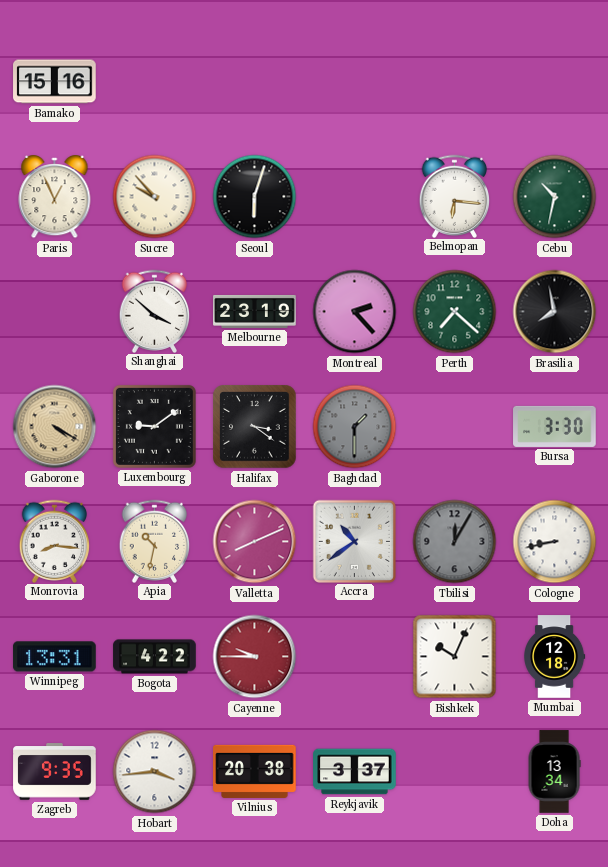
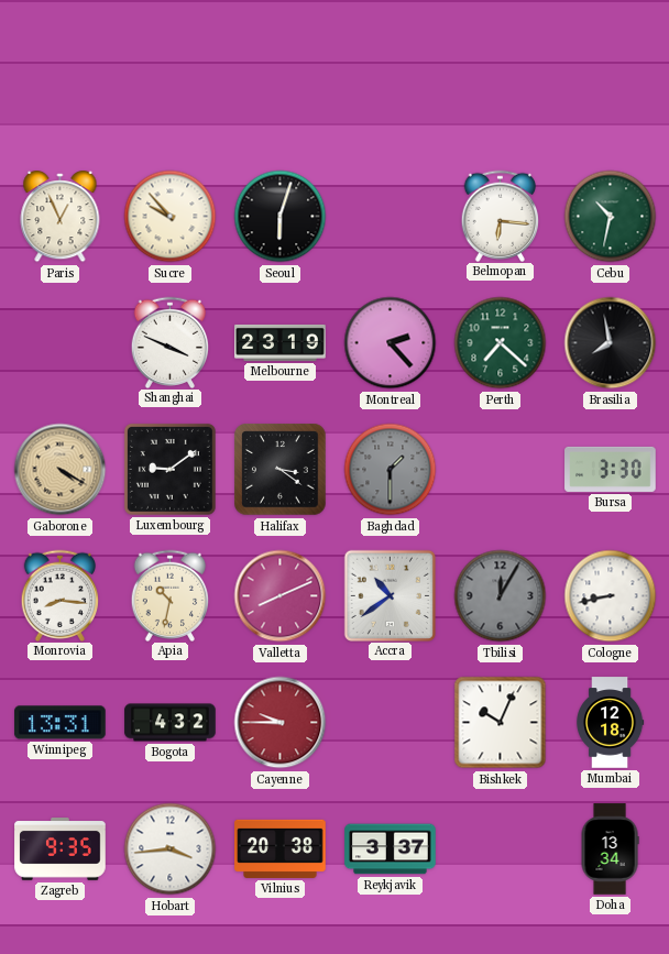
Bamako: 15:16 -> none
Shanghai: 3:52 -> 3:49
Bogota: 4:22 -> 4:32
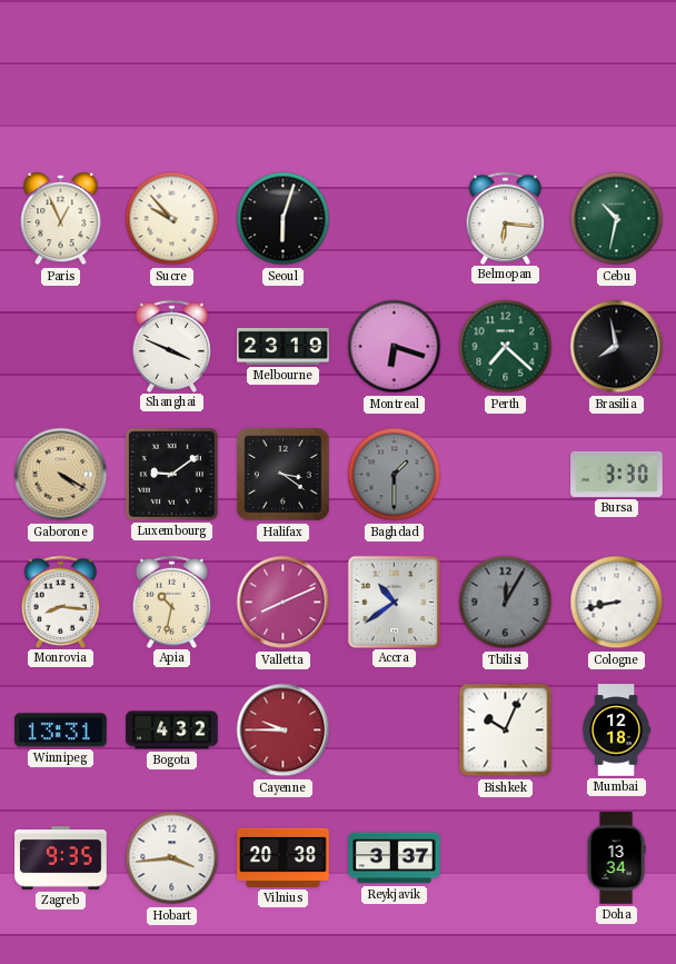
Montreal: 2:23 -> 6:18
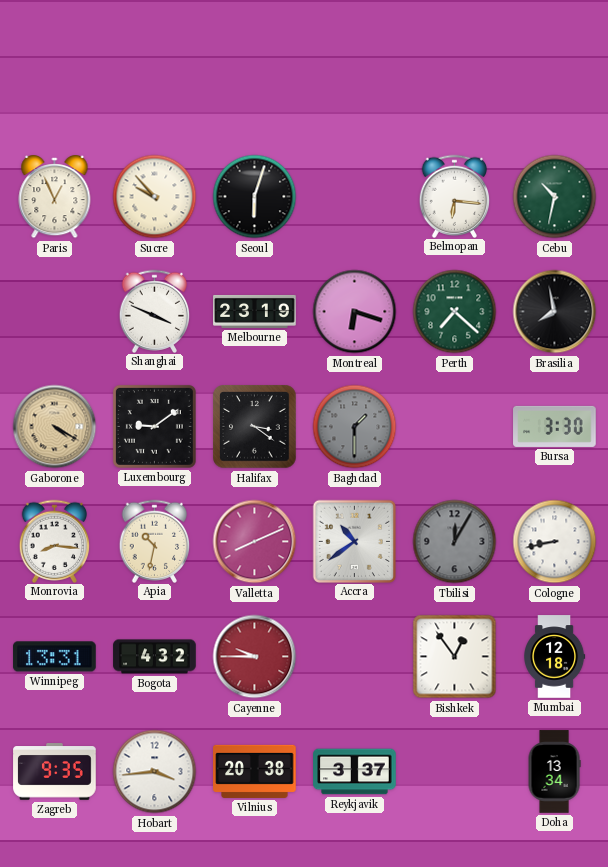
Bishkek: 10:04 -> 12:54
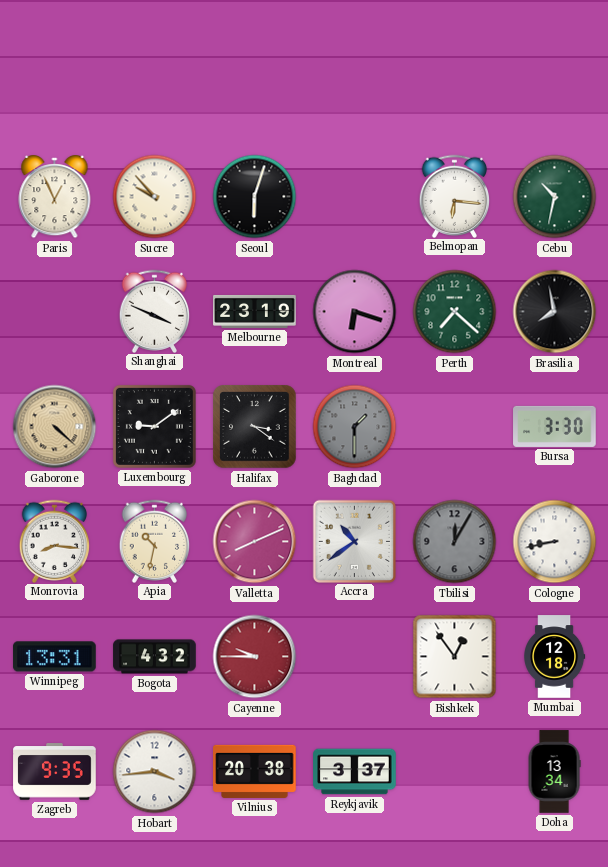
Gaborone: 4:20 -> 4:22
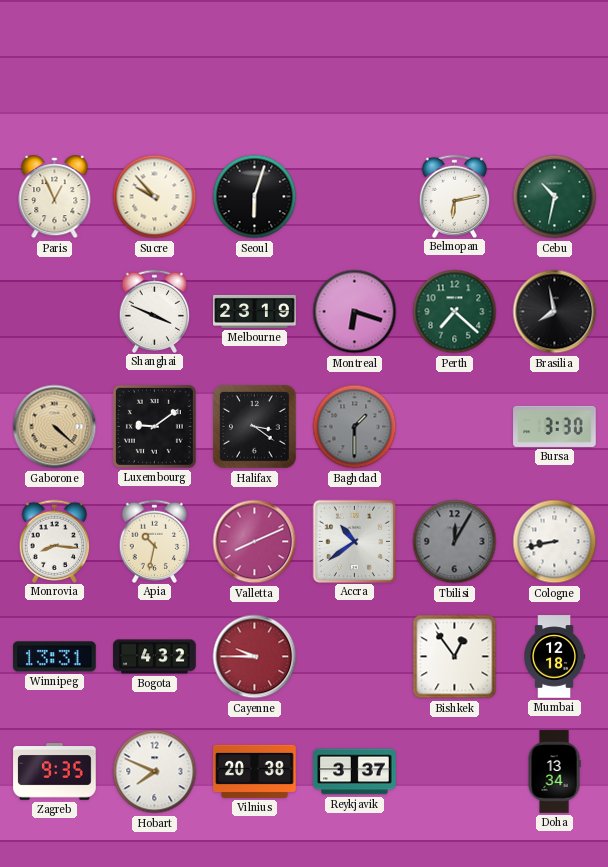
Belmopan: 6:16 -> 6:13
Hobart: 3:44 -> 7:49
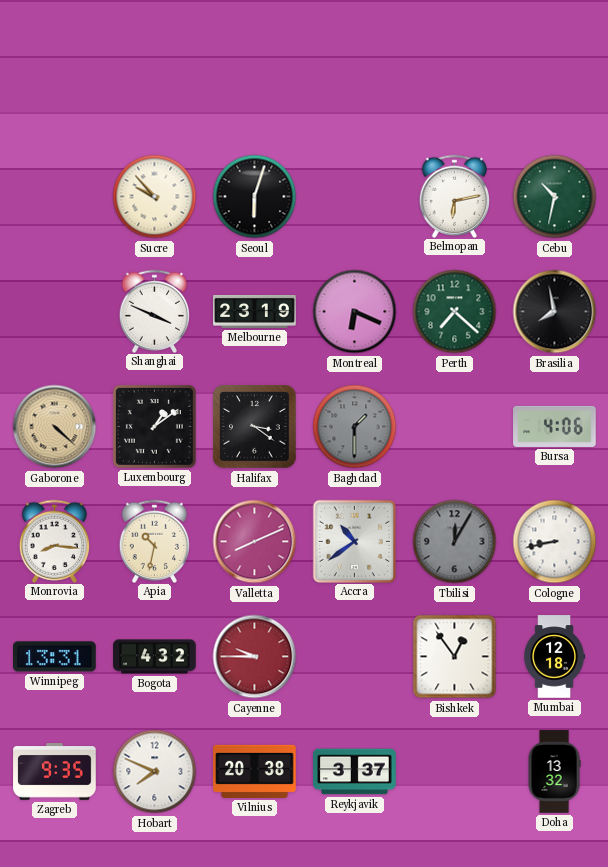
Paris: 12:56 -> none
Montreal: 6:18 -> 6:19
Luxembourg: 9:09 -> 1:09
Bursa: 3:30 -> 4:06
Doha: 13:34 -> 13:32
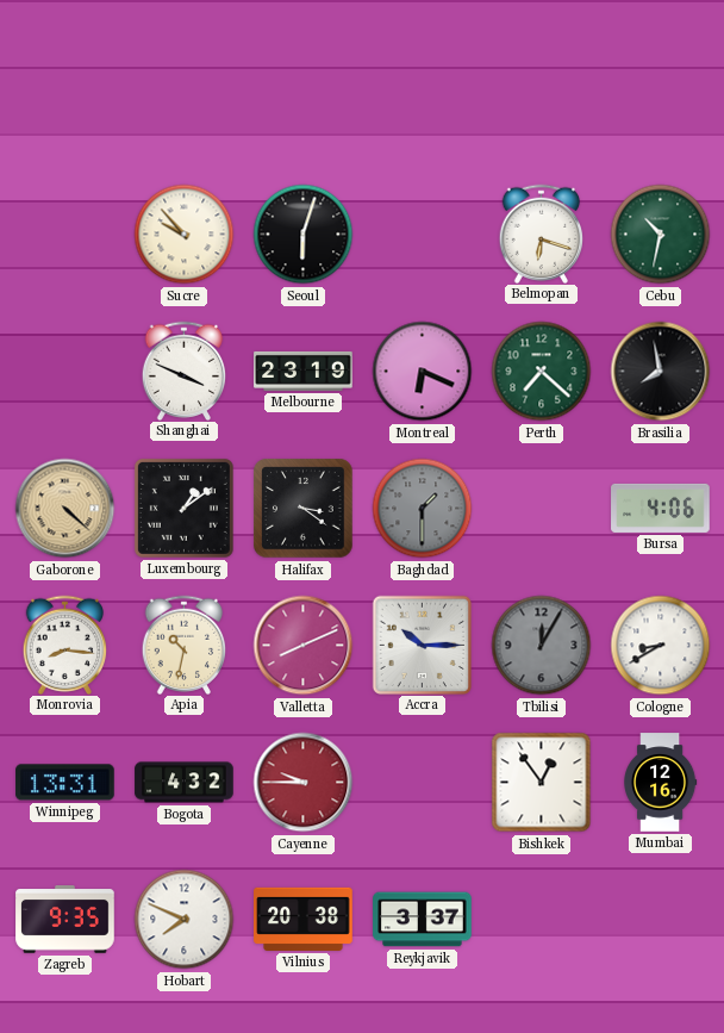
Belmopan: 6:13 -> 6:18
Accra: 10:39 -> 10:15
Cologne: 8:43 -> 8:40
Mumbai: 12:18 -> 12:16
Doha: 13:32 -> none
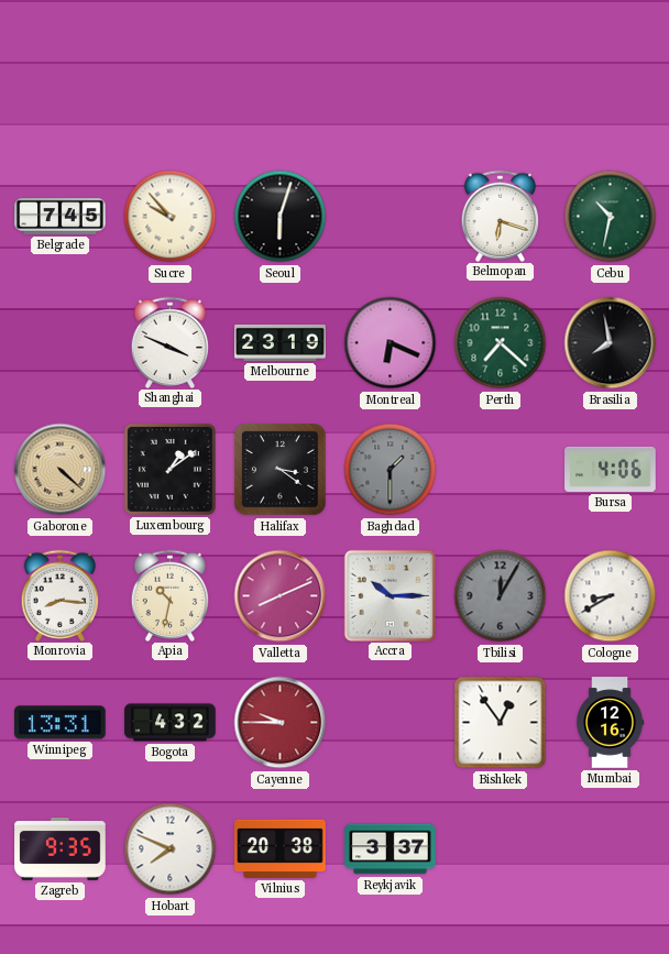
Belgrade: none -> 7:45
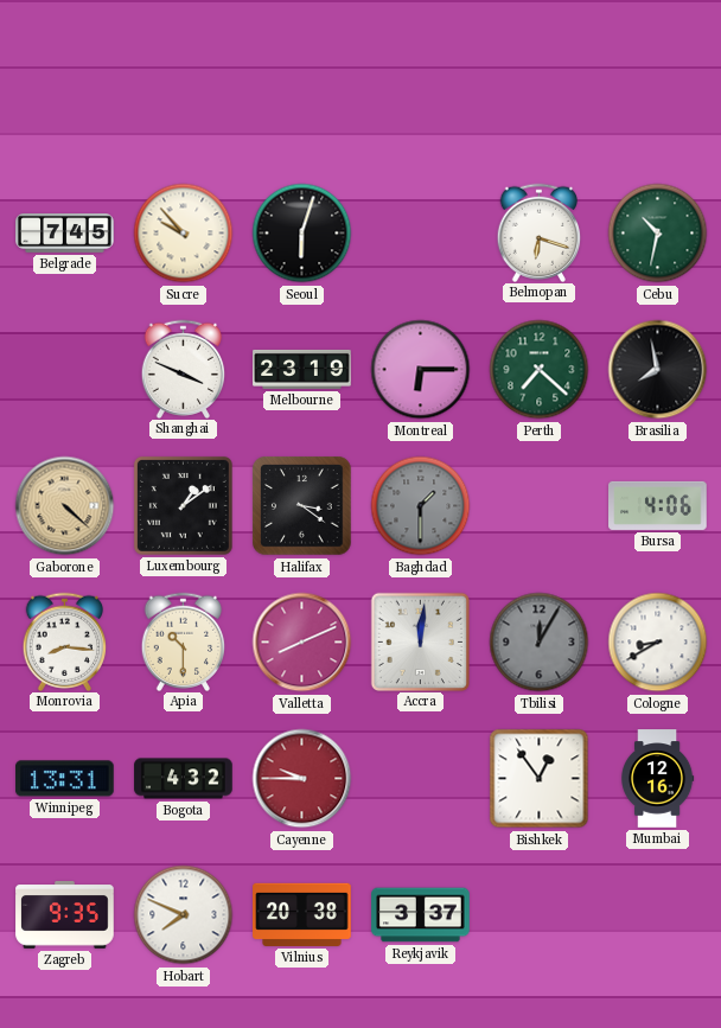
Montreal: 6:19 -> 6:15
Apia: 10:32 -> 10:30
Accra: 10:15 -> 12:01
